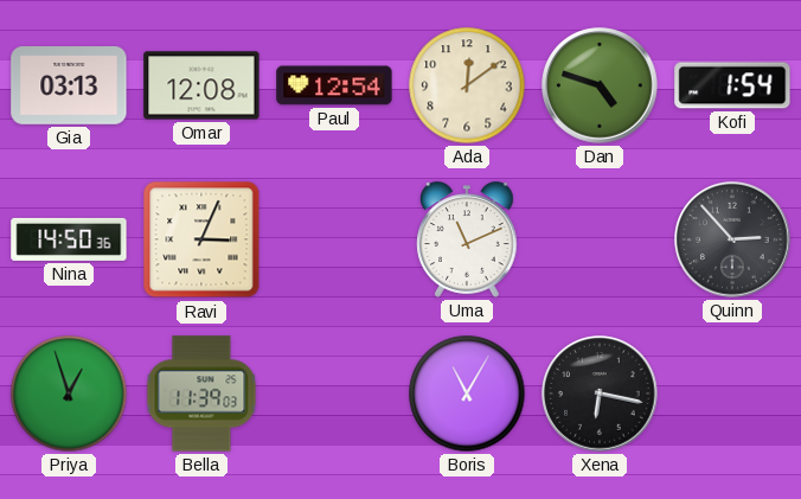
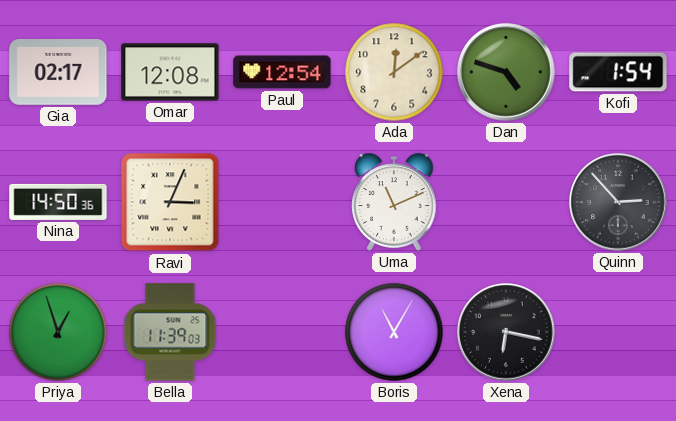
Gia: 03:13 -> 02:17
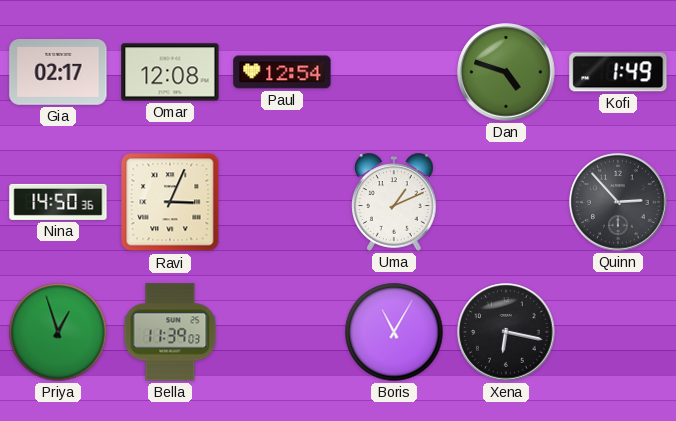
Ada: 12:09 -> none
Kofi: 1:54 -> 1:49
Uma: 11:11 -> 1:11
